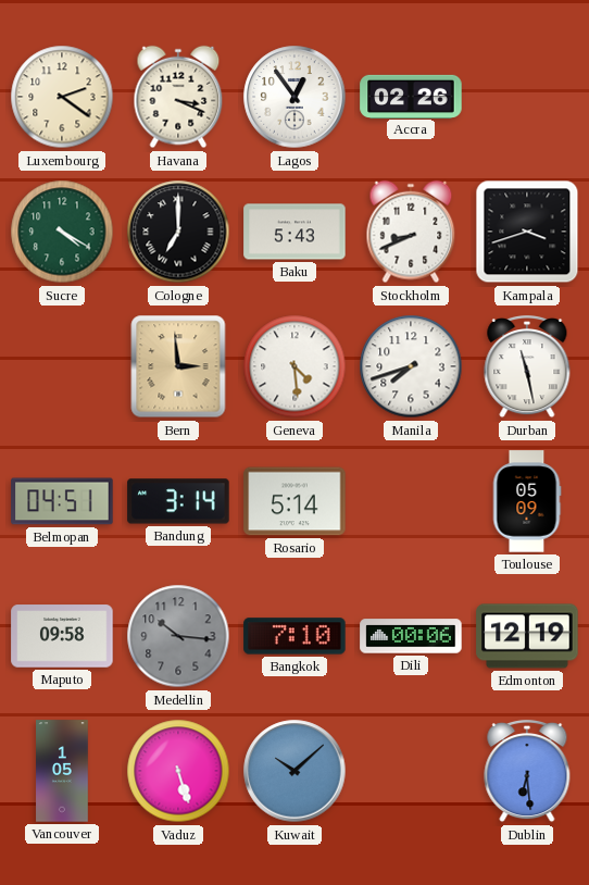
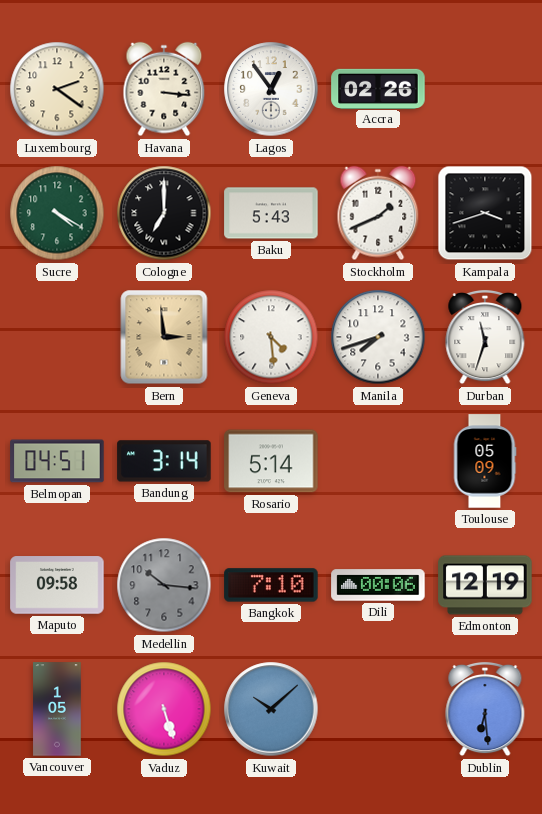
Havana: 3:19 -> 3:16
Stockholm: 8:41 -> 1:41
Durban: 11:28 -> 11:33
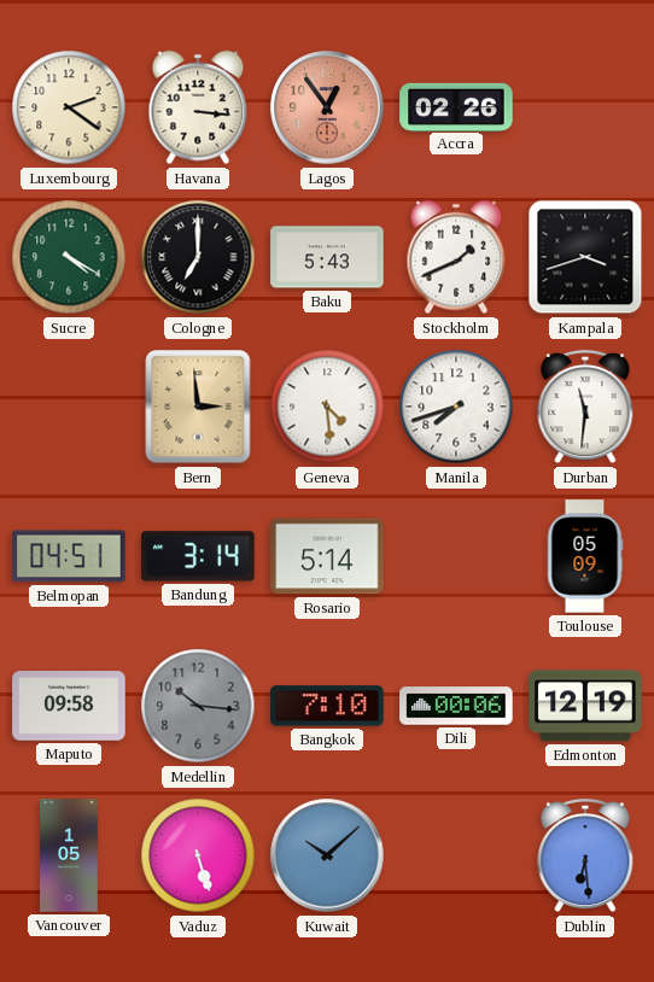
Lagos dial: white -> salmon
Durban: 11:33 -> 11:31
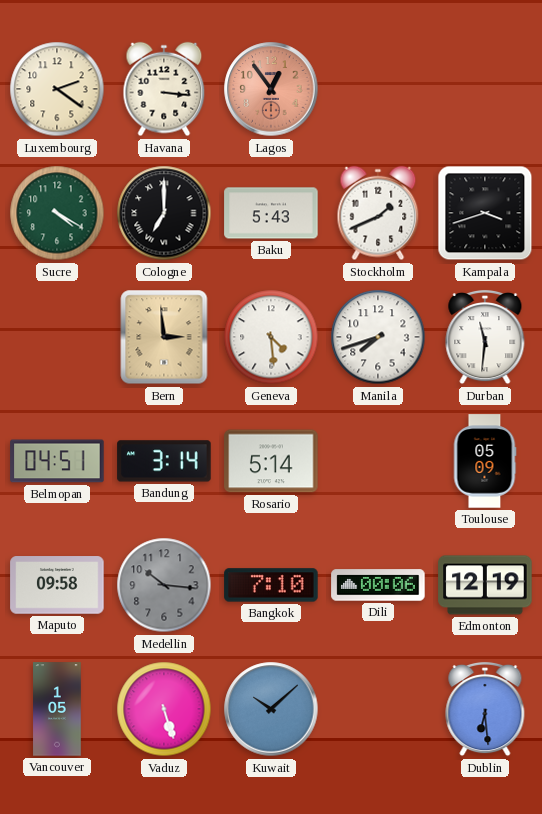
Accra: 02:26 -> none
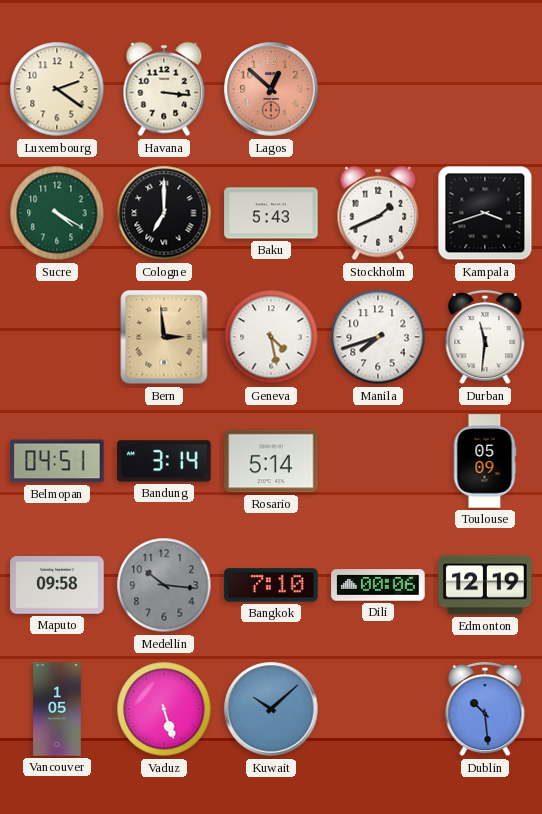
Lagos: 12:54 -> 12:52
Geneva: 4:29 -> 4:28
Dublin: 6:29 -> 10:29
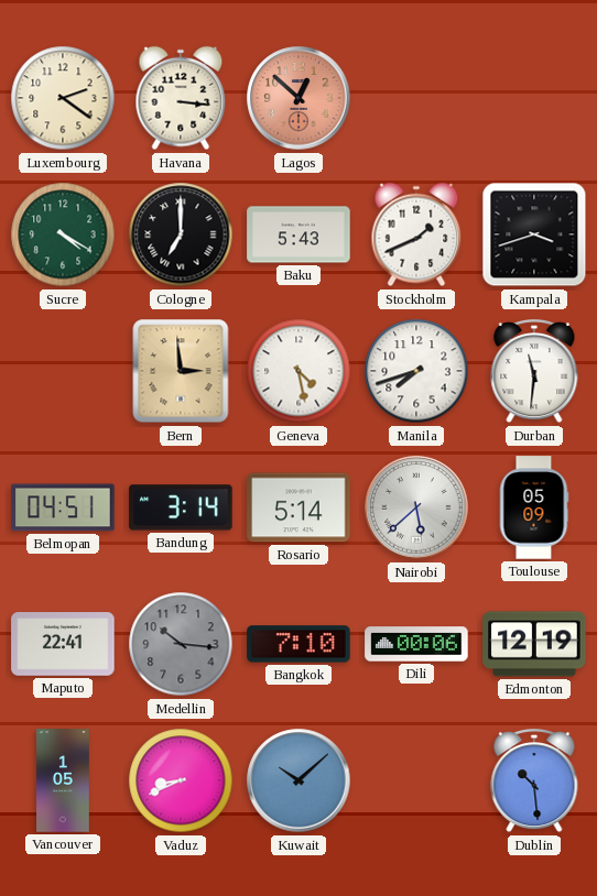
Nairobi: none -> 5:38
Maputo: 09:58 -> 22:41
Vaduz: 5:27 -> 8:41
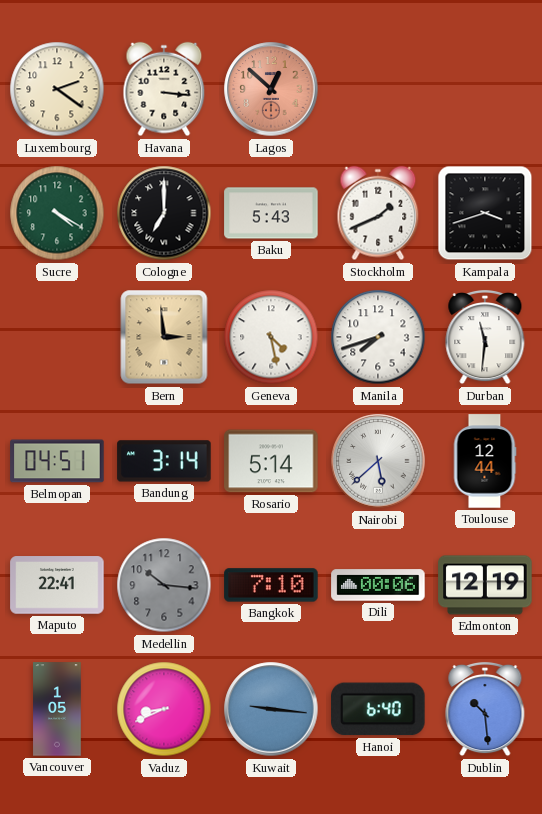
Toulouse: 05:09 -> 12:44
Kuwait: 10:08 -> 9:16
Hanoi: none -> 6:40
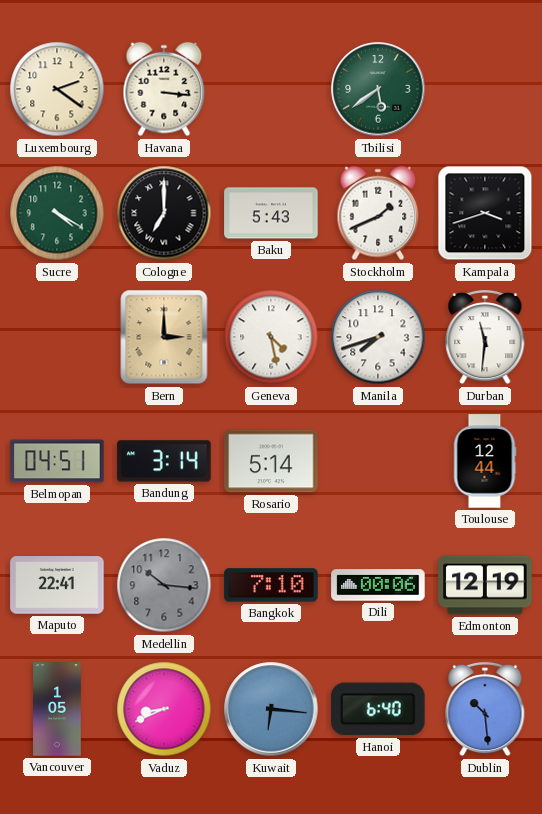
Lagos: 12:52 -> none
Tbilisi: none -> 5:39
Bern: 2:59 -> 3:00
Nairobi: 5:38 -> none
Kuwait: 9:16 -> 6:16
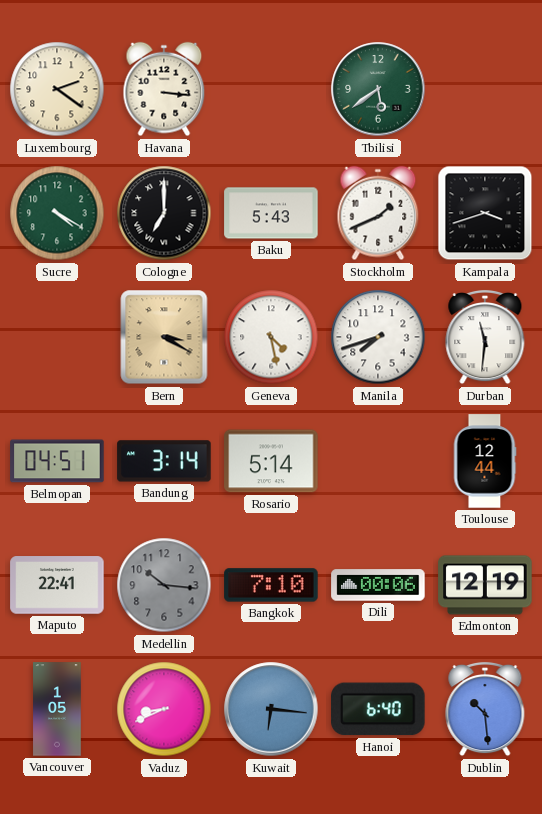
Bern: 3:00 -> 3:20
